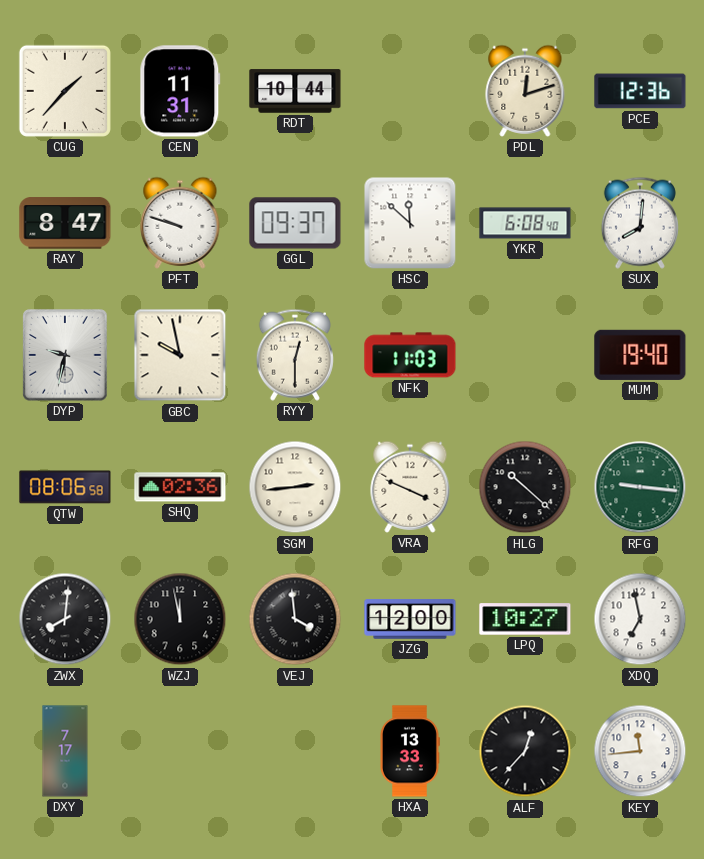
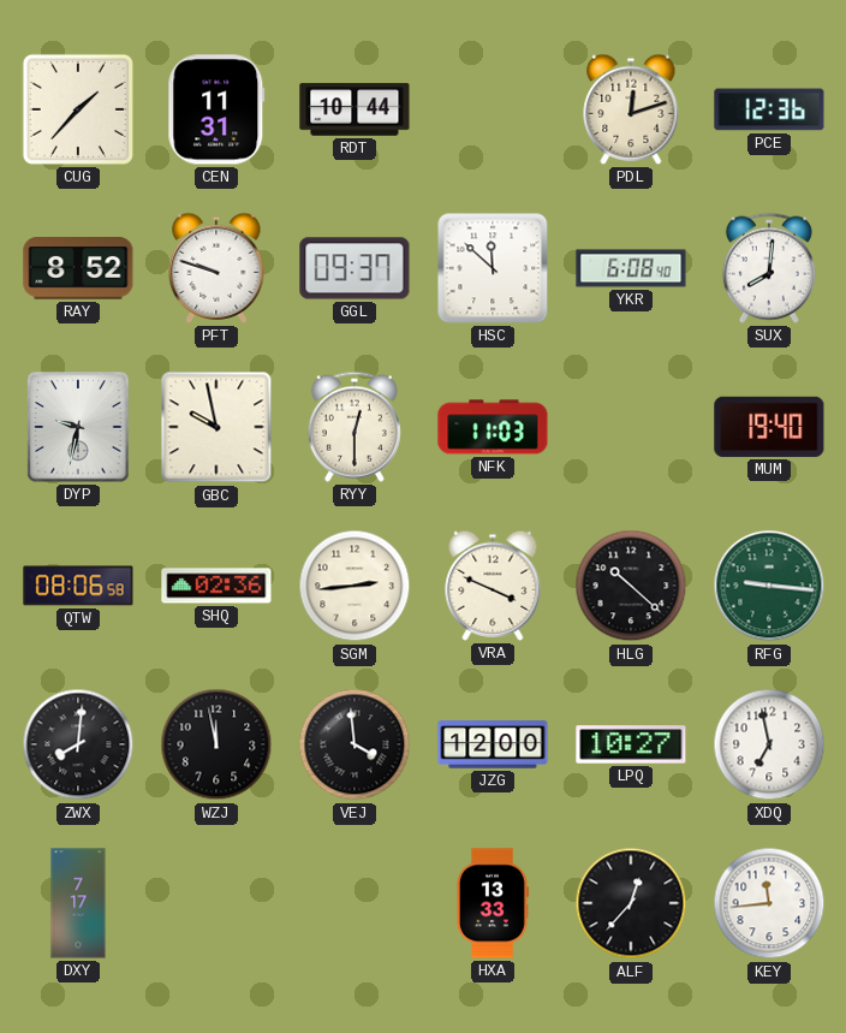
RAY: 8:47 -> 8:52
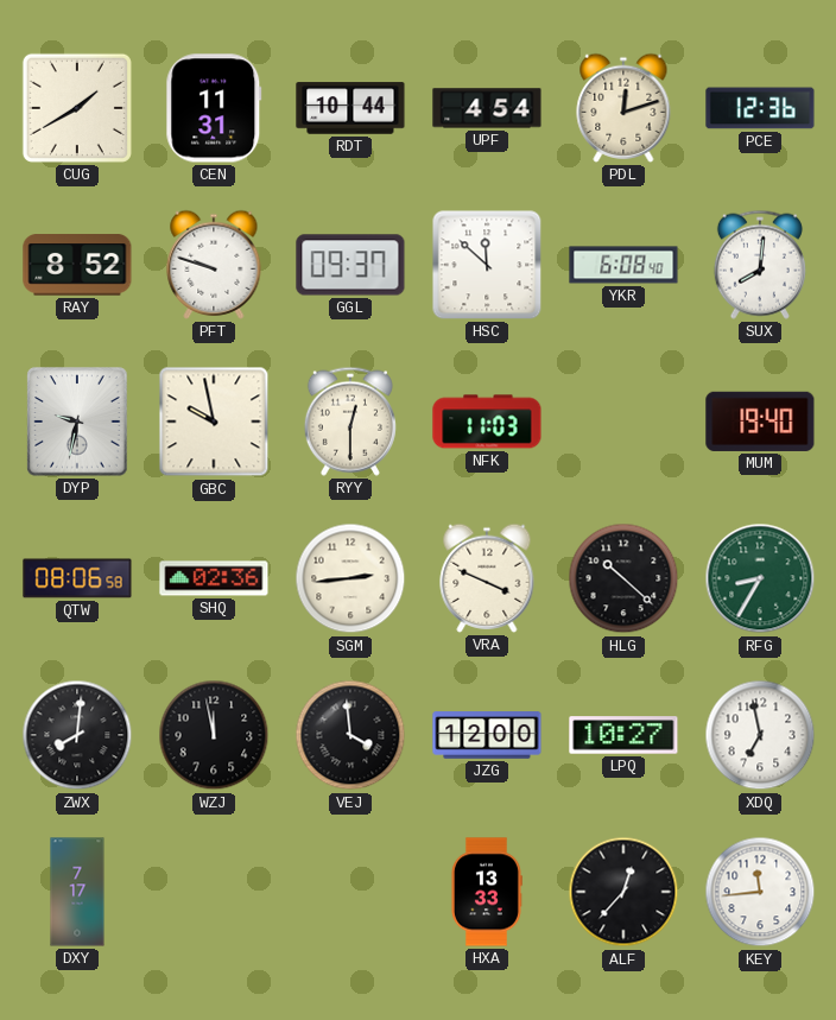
CUG: 1:37 -> 1:40
UPF: none -> 4:54
RFG: 9:16 -> 8:35
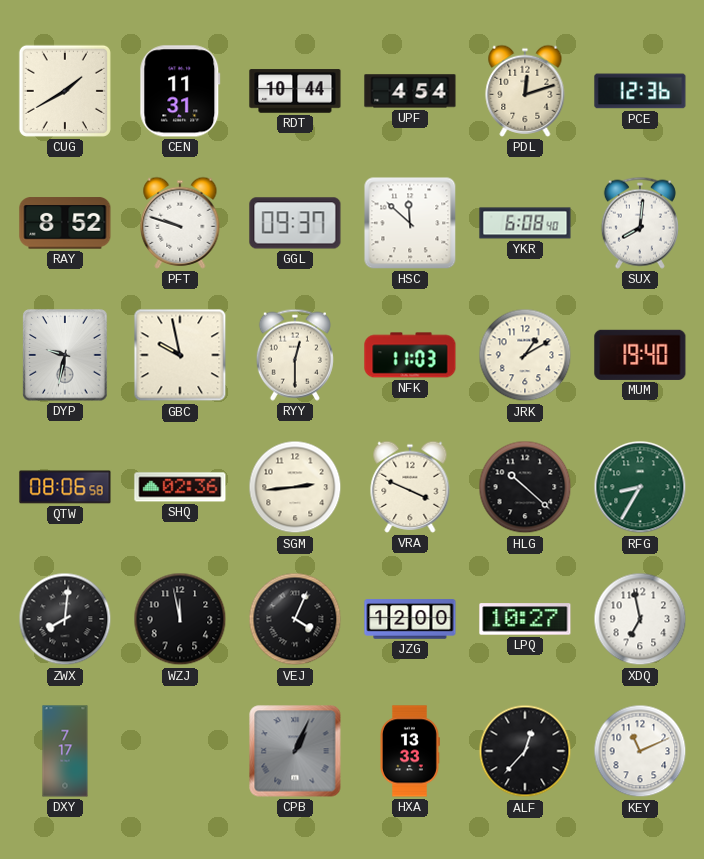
JRK: none -> 1:10
VEJ: 3:59 -> 4:04
CPB: none -> 1:04
KEY: 11:44 -> 11:11
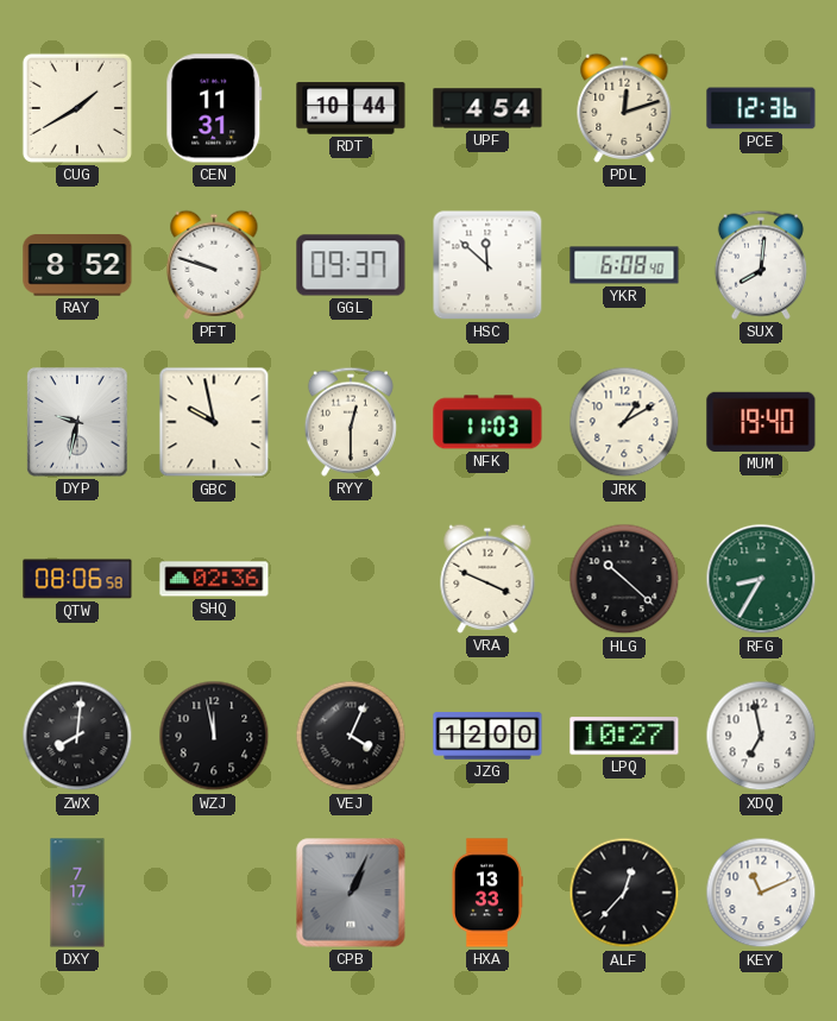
SGM: 2:44 -> none
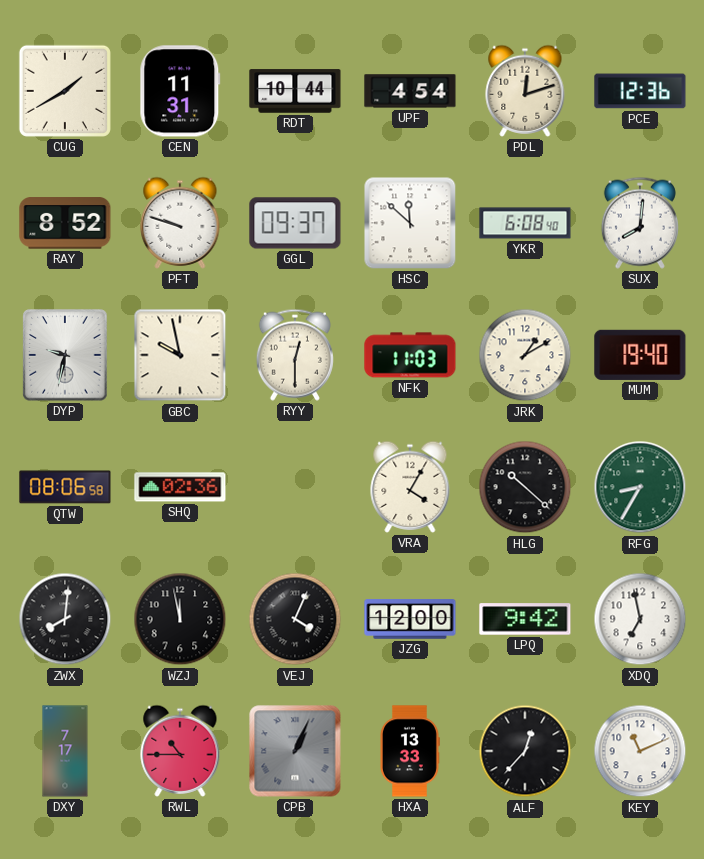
VRA: 3:49 -> 4:05
LPQ: 10:27 -> 9:42
RWL: none -> 10:45
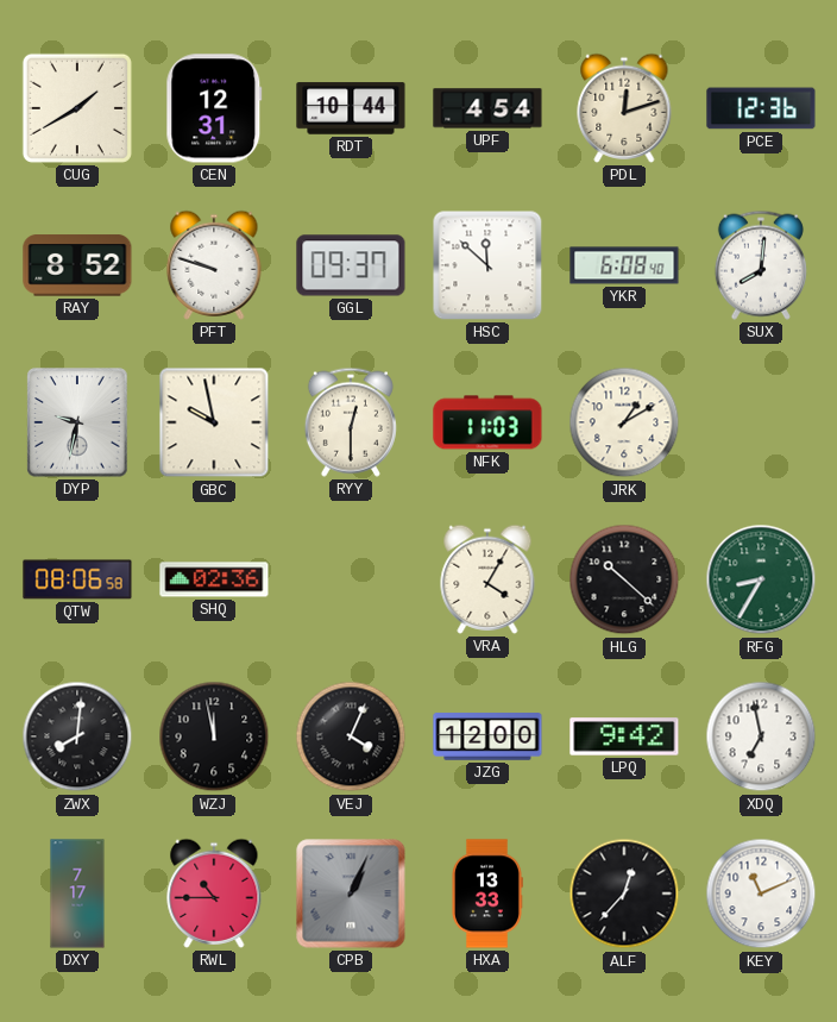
CEN: 11:31 -> 12:31
MUM: 19:40 -> none
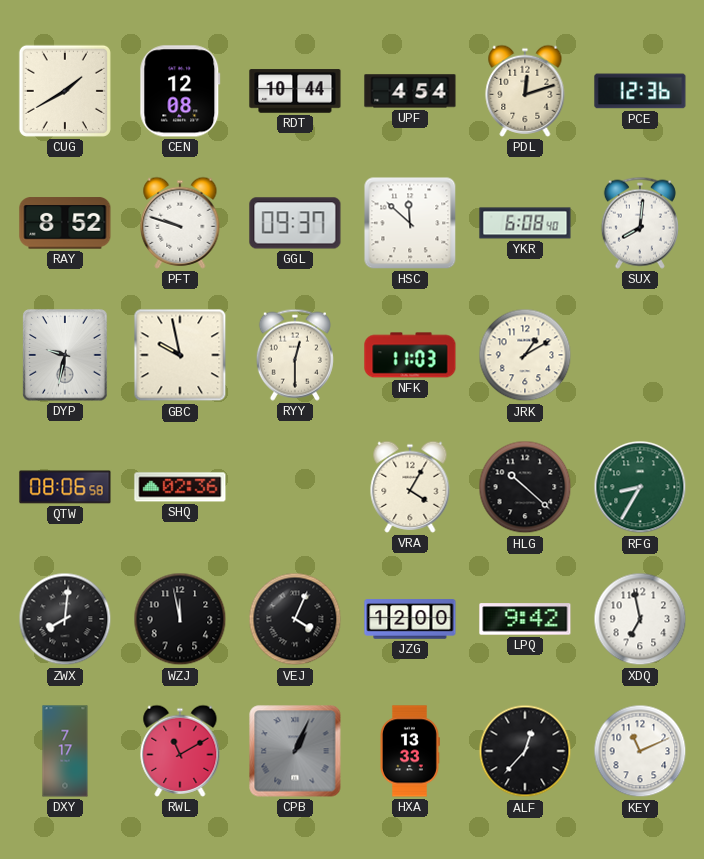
CEN: 12:31 -> 12:08
RWL: 10:45 -> 11:10
